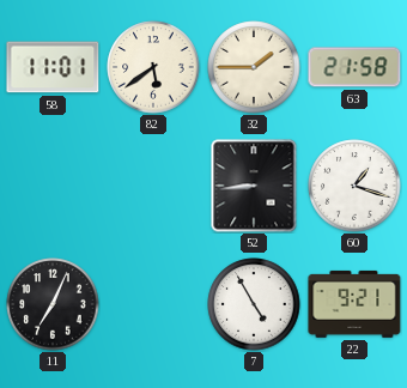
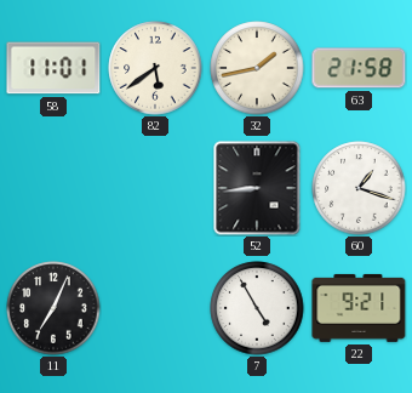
32: 1:45 -> 1:43
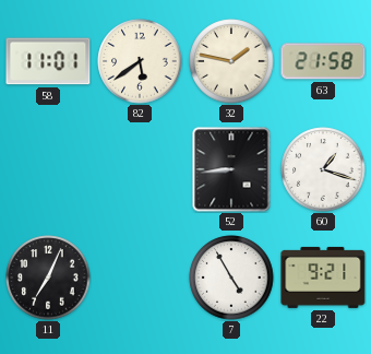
32: 1:43 -> 1:47
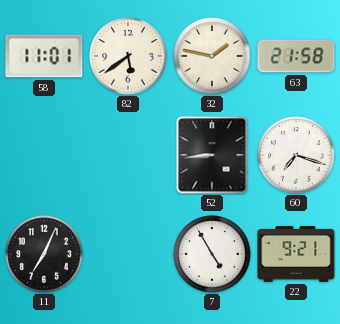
60: 1:18 -> 7:18
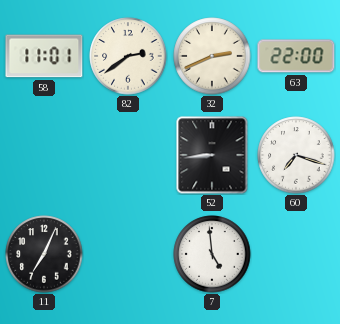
82: 5:39 -> 2:39
32: 1:47 -> 2:41
63: 21:58 -> 22:00
7: 4:55 -> 4:59
22: 9:21 -> none
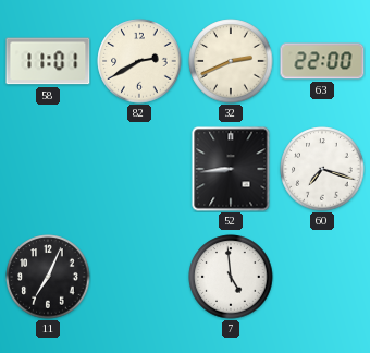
82: 2:39 -> 2:40
